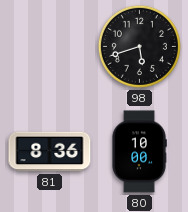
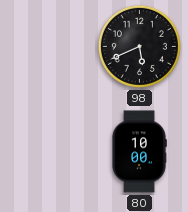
98: 5:42 -> 5:41
81: 8:36 -> none
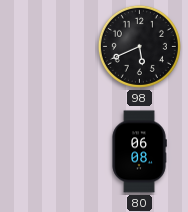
80: 10:00 -> 06:08
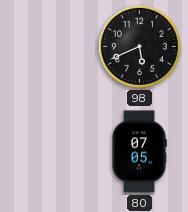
80: 06:08 -> 07:05
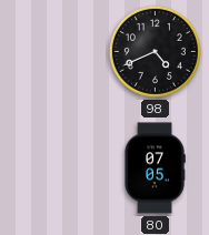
98: 5:41 -> 4:41
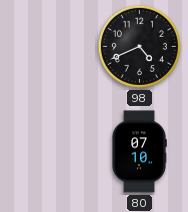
80: 07:05 -> 07:10
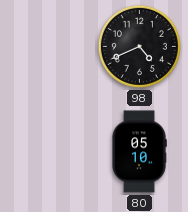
80: 07:10 -> 05:10
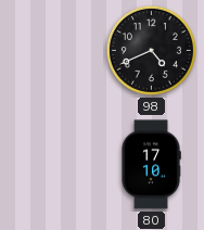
80: 05:10 -> 17:10
